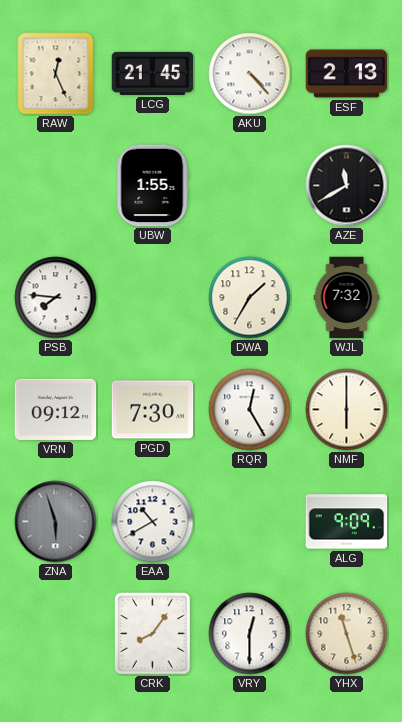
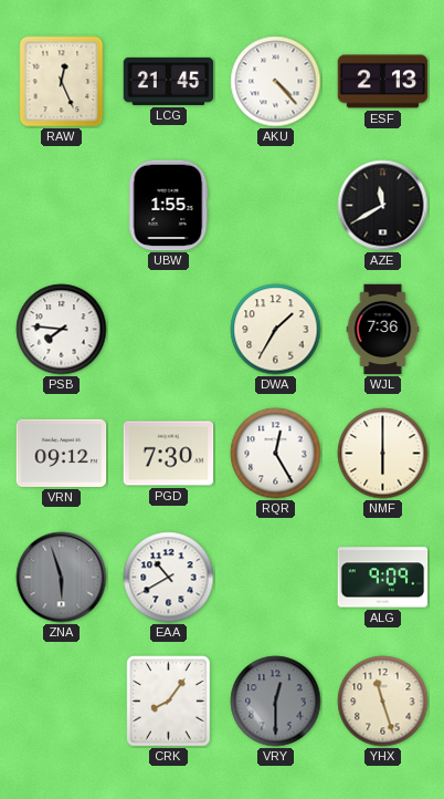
WJL: 7:32 -> 7:36
VRY dial: white -> grey
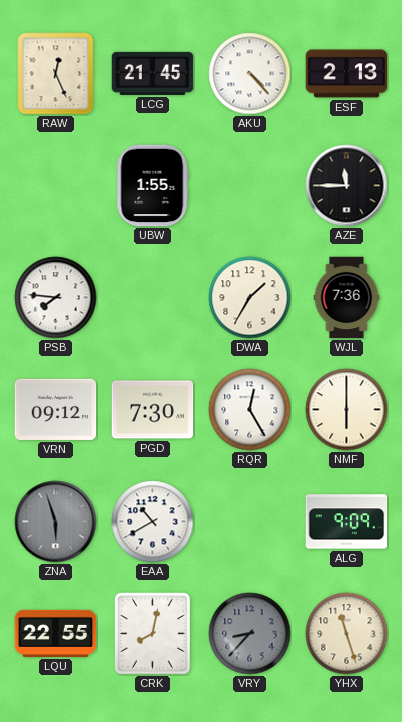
AZE: 11:40 -> 11:45
LQU: none -> 22:55
CRK: 8:06 -> 8:02
VRY: 12:30 -> 8:37
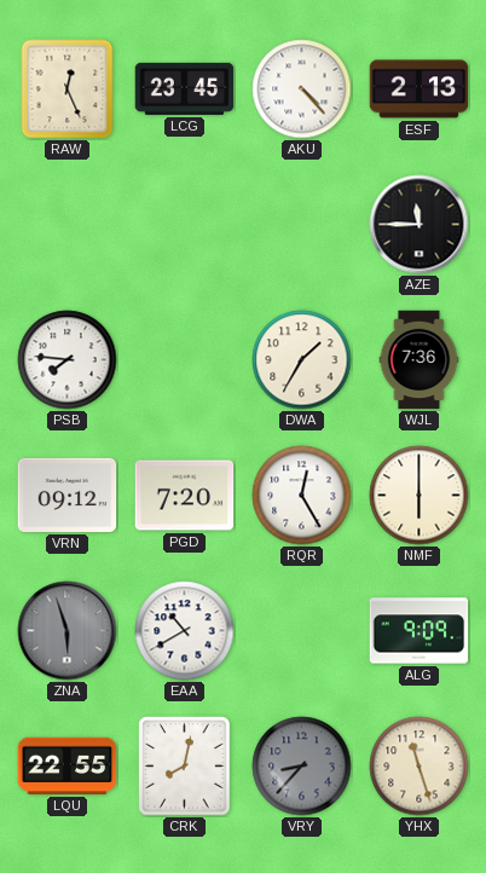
LCG: 21:45 -> 23:45
UBW: 1:55 -> none
PGD: 7:30 -> 7:20
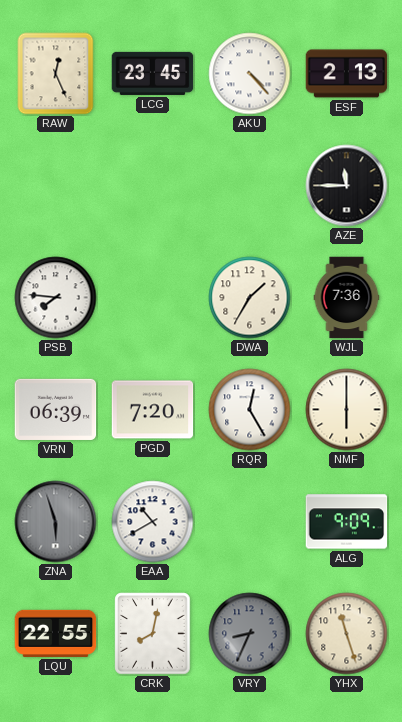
VRN: 09:12 -> 06:39
VRY: 8:37 -> 8:34
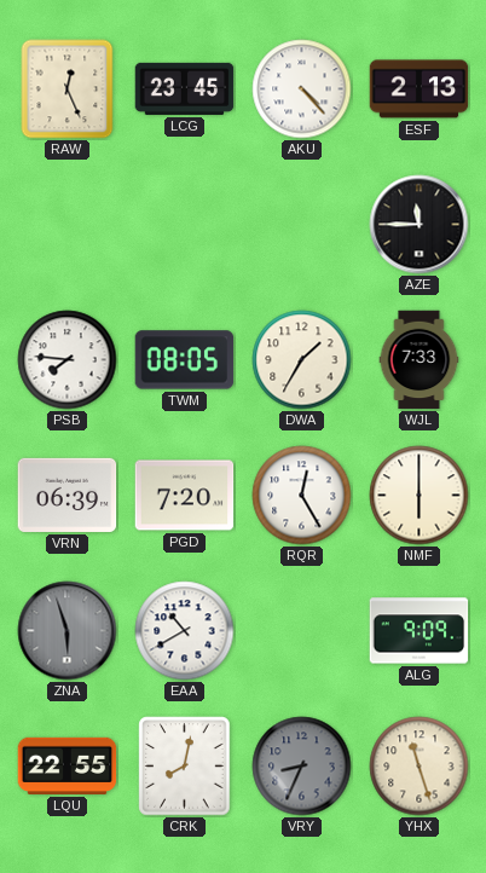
TWM: none -> 08:05
WJL: 7:36 -> 7:33
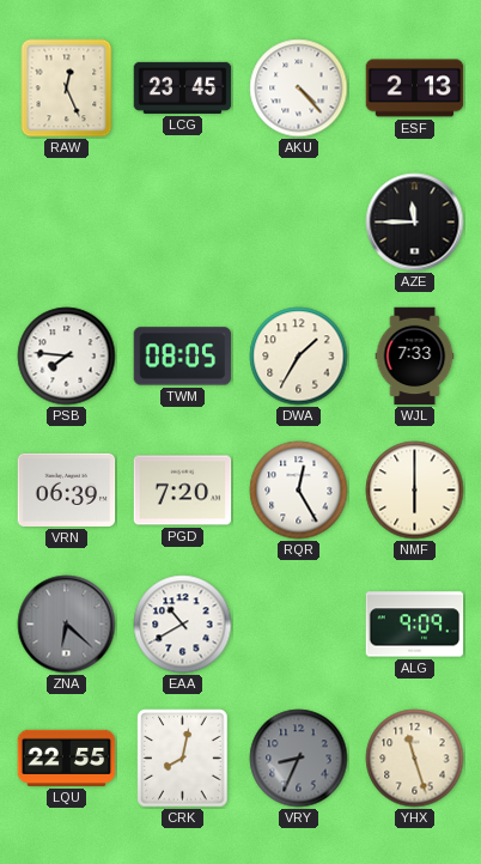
ZNA: 5:57 -> 6:22
